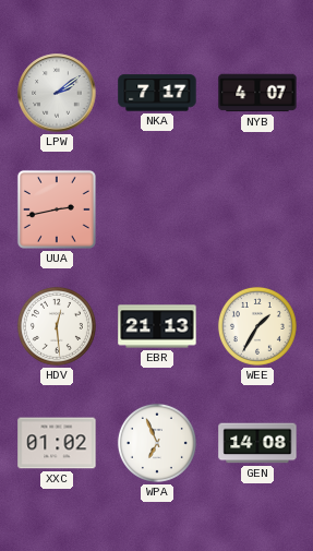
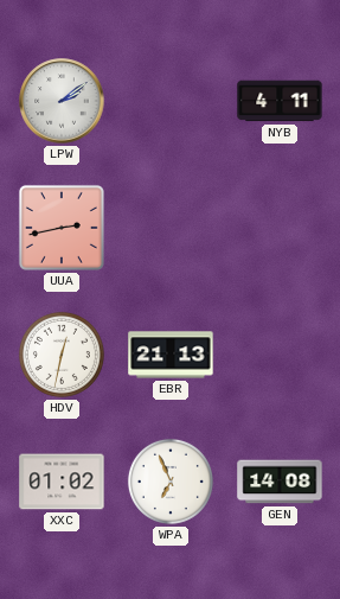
NKA: 7:17 -> none
NYB: 4:07 -> 4:11
HDV: 12:29 -> 12:32
WEE: 1:35 -> none
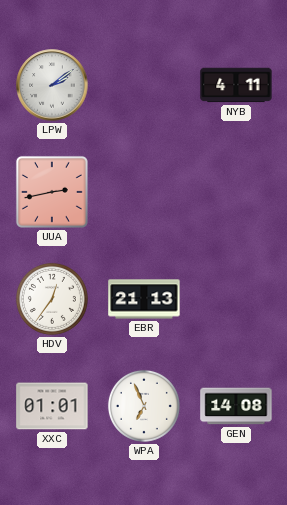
HDV: 12:32 -> 12:36
XXC: 01:02 -> 01:01
